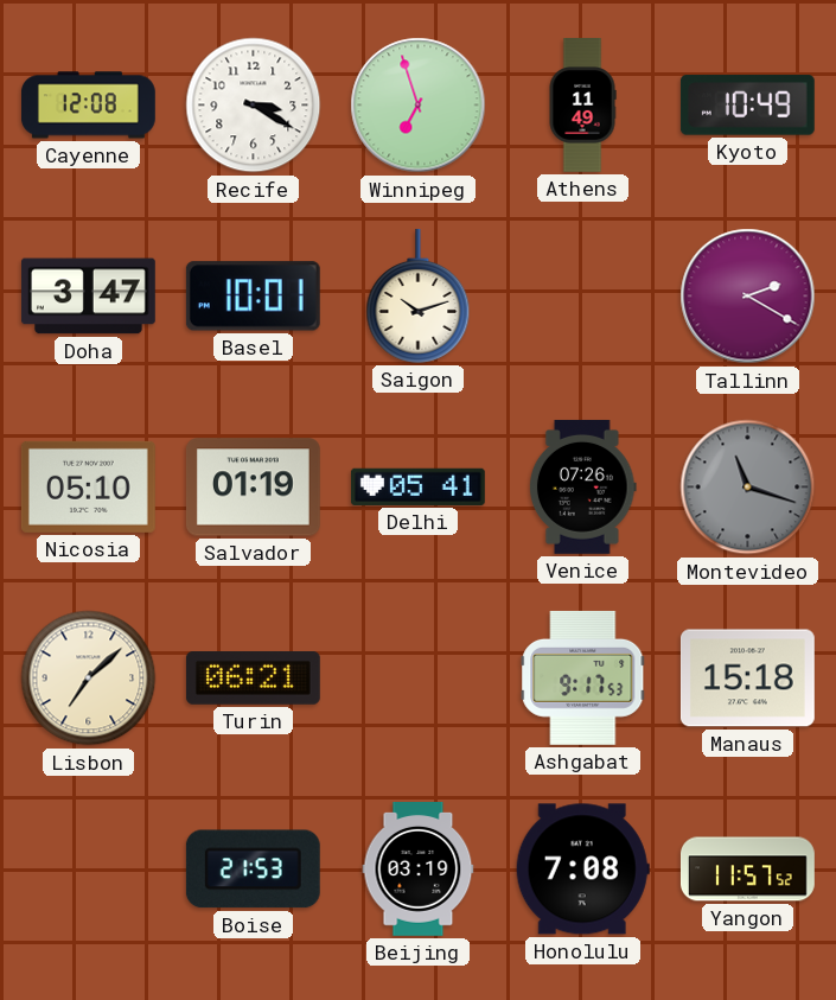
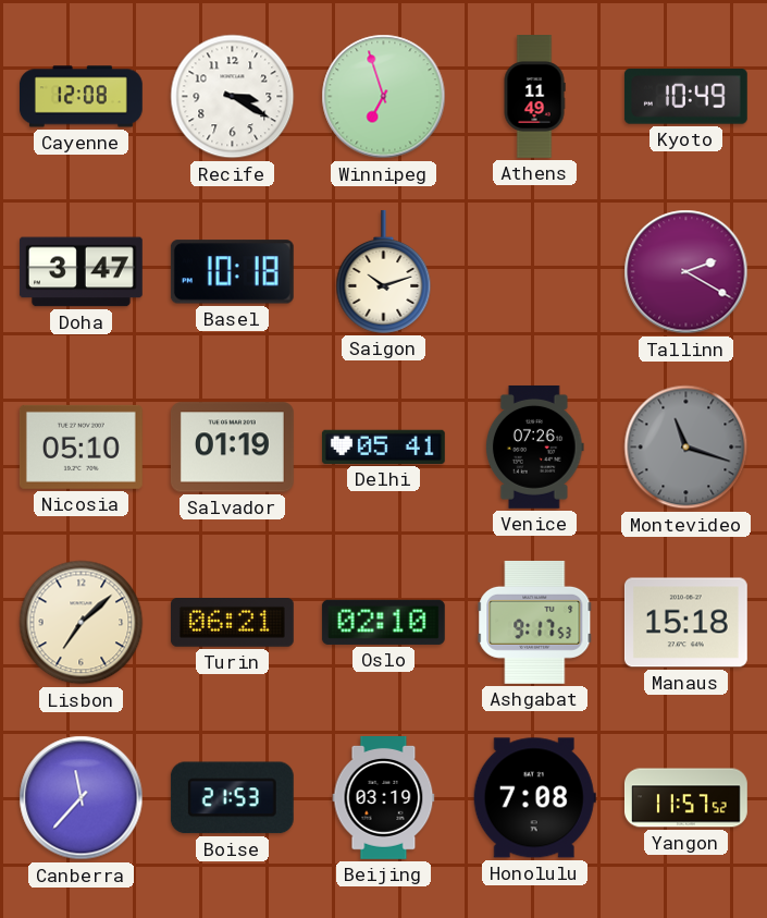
Basel: 10:01 -> 10:18
Oslo: none -> 02:10
Canberra: none -> 11:37
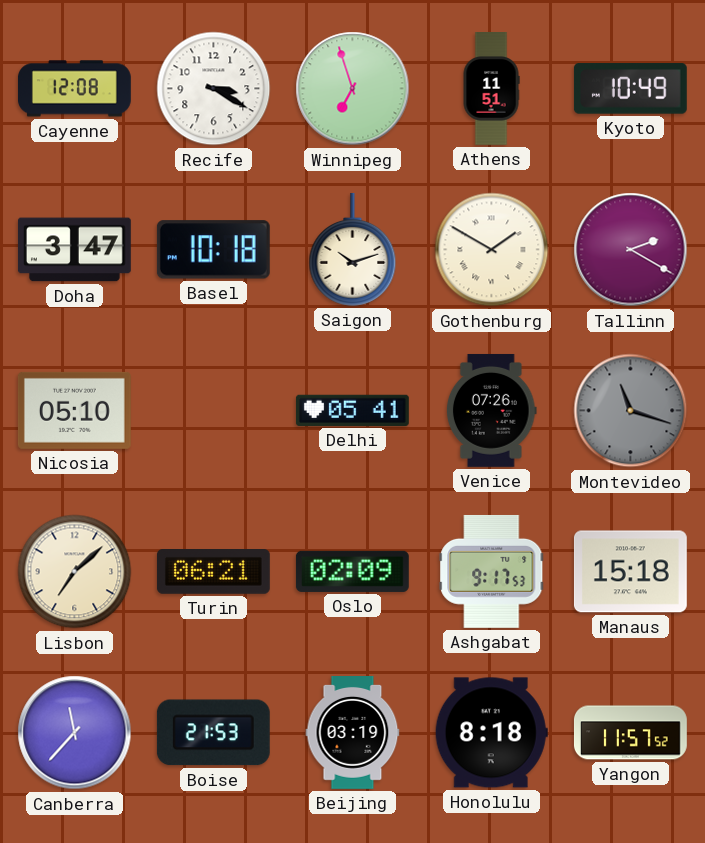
Athens: 11:49 -> 11:51
Gothenburg: none -> 1:50
Salvador: 01:19 -> none
Oslo: 02:10 -> 02:09
Honolulu: 7:08 -> 8:18
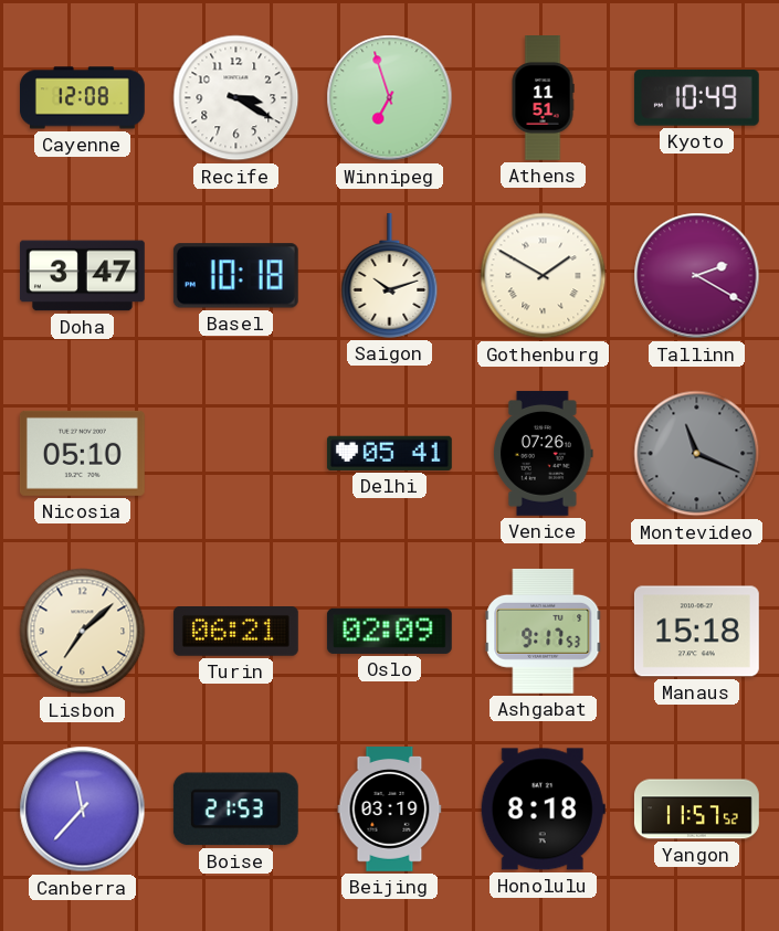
Montevideo: 11:18 -> 11:19
